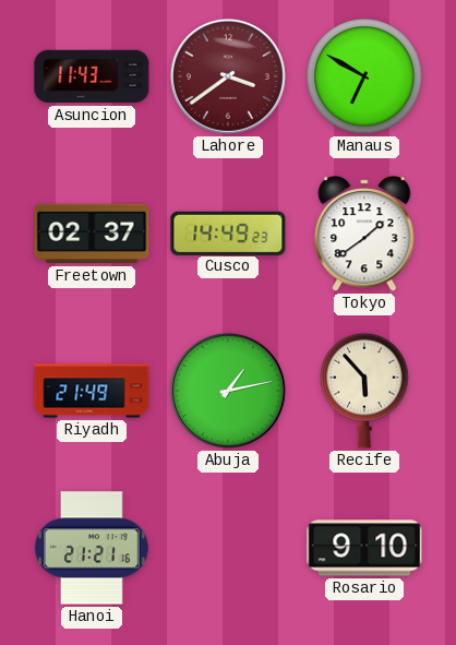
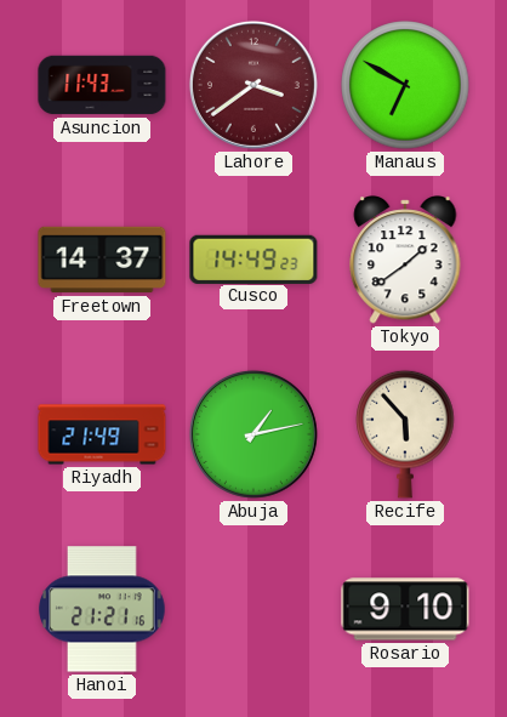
Freetown: 02:37 -> 14:37
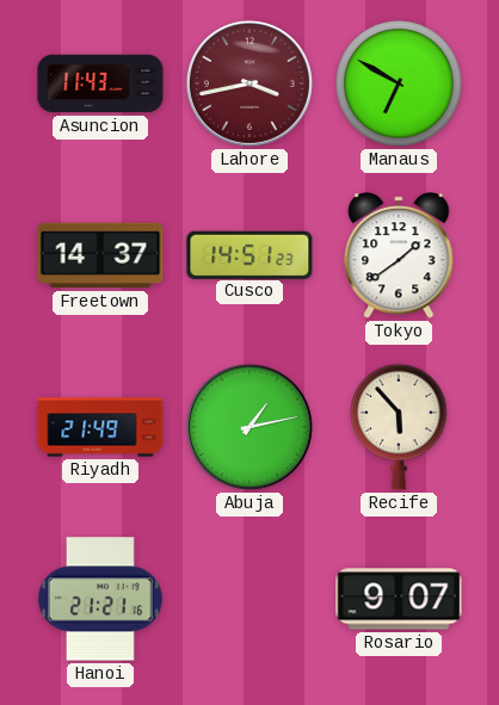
Lahore: 3:39 -> 3:43
Cusco: 14:49 -> 14:51
Rosario: 9:10 -> 9:07
